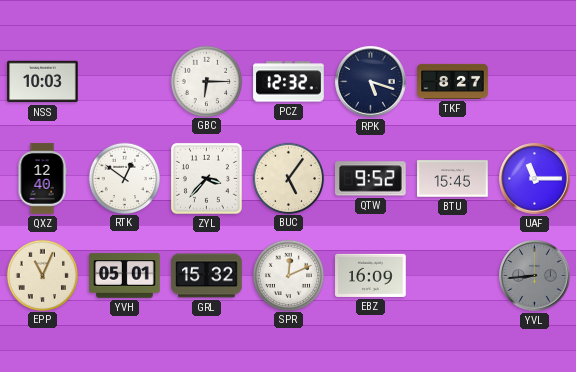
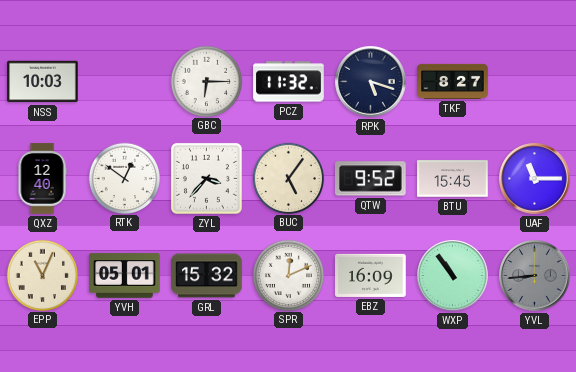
PCZ: 12:32 -> 11:32
WXP: none -> 10:54
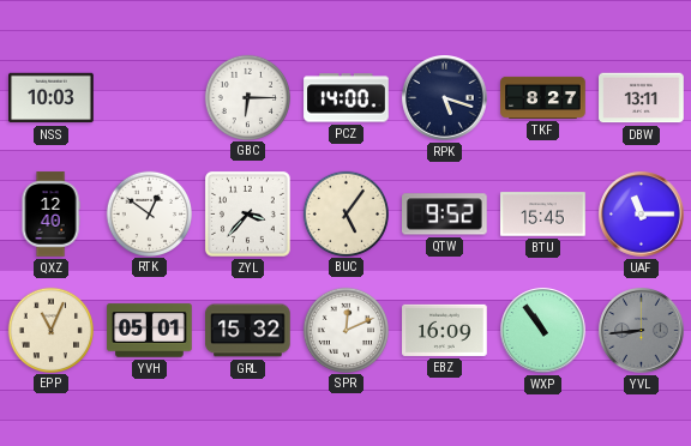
PCZ: 11:32 -> 14:00
DBW: none -> 13:11
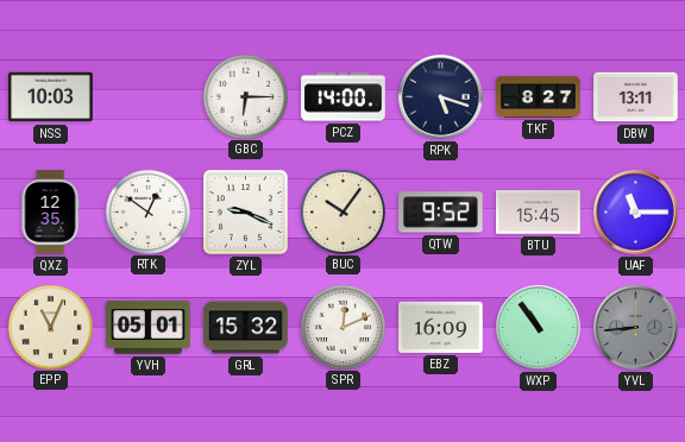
QXZ: 12:40 -> 12:35
ZYL: 3:37 -> 9:19
BUC: 5:06 -> 10:06
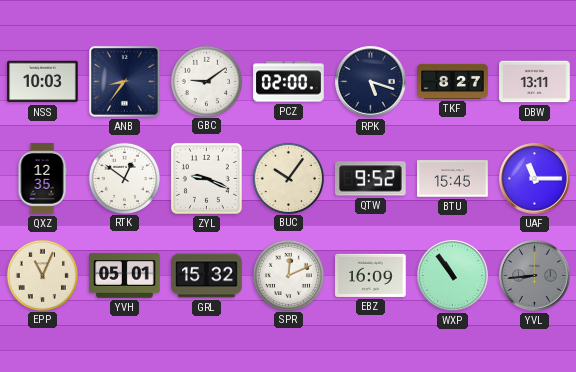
ANB: none -> 8:36
GBC: 6:15 -> 9:09
PCZ: 14:00 -> 02:00
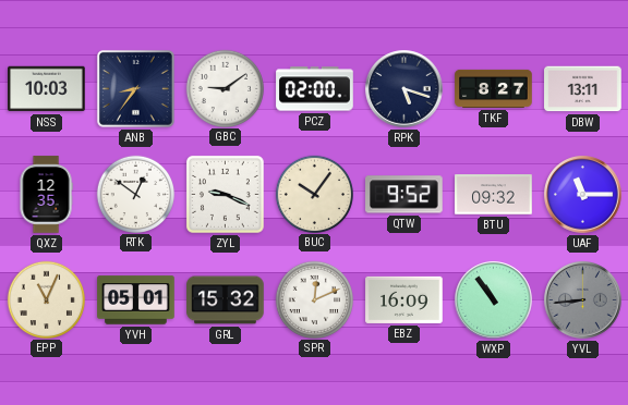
BTU: 15:45 -> 09:32
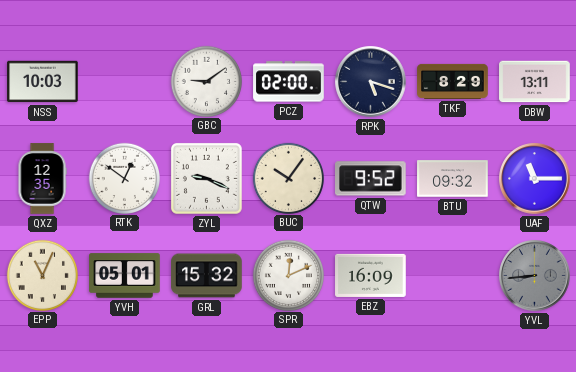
ANB: 8:36 -> none
TKF: 8:27 -> 8:29
WXP: 10:54 -> none
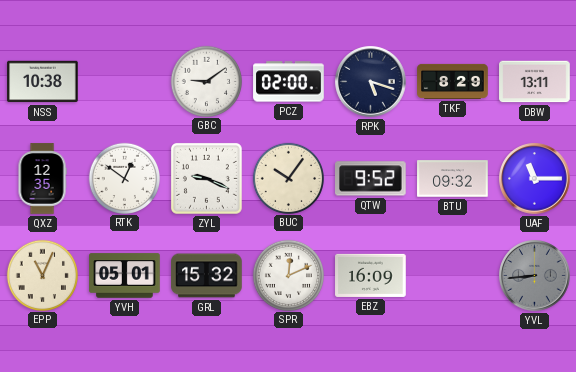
NSS: 10:03 -> 10:38
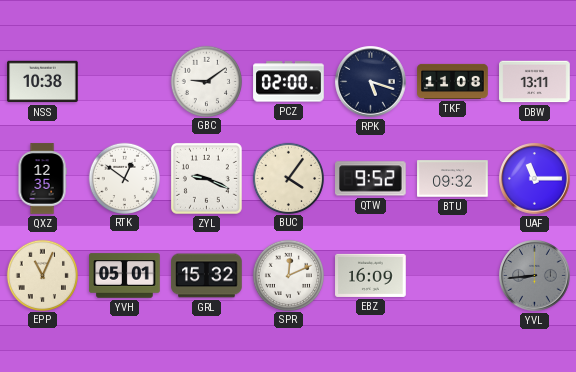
TKF: 8:29 -> 11:08
BUC: 10:06 -> 4:06
